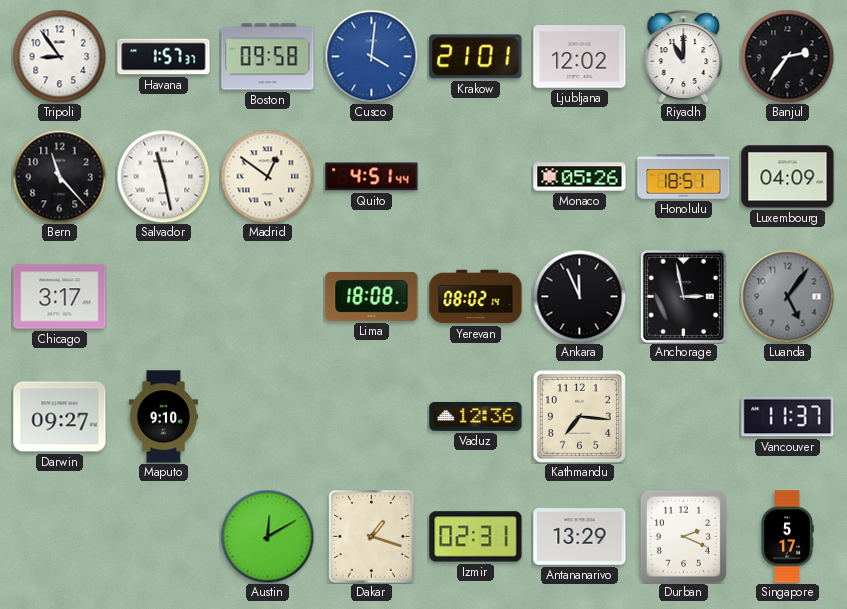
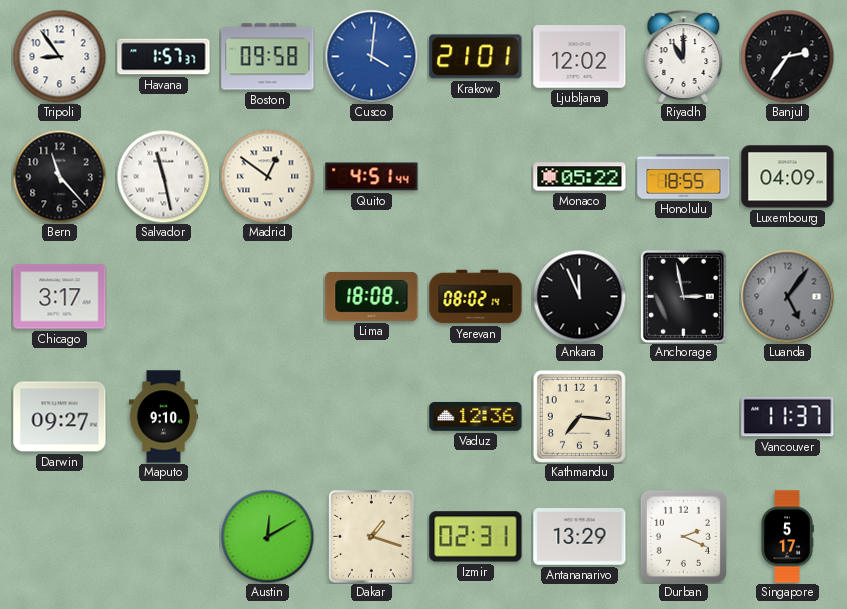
Monaco: 05:26 -> 05:22
Honolulu: 18:51 -> 18:55
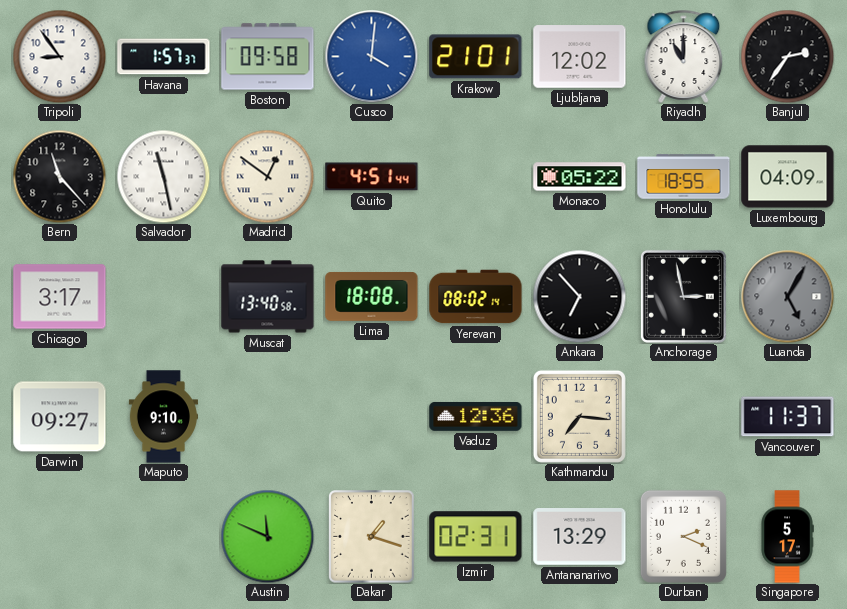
Muscat: none -> 13:40
Ankara: 11:56 -> 6:53
Luanda: 5:06 -> 5:05
Austin: 12:10 -> 11:49
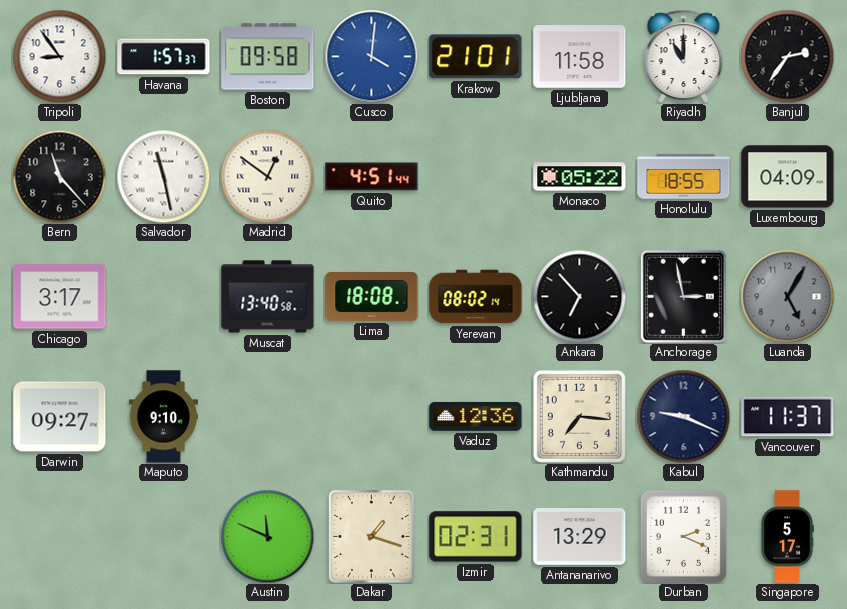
Ljubljana: 12:02 -> 11:58
Kabul: none -> 9:19
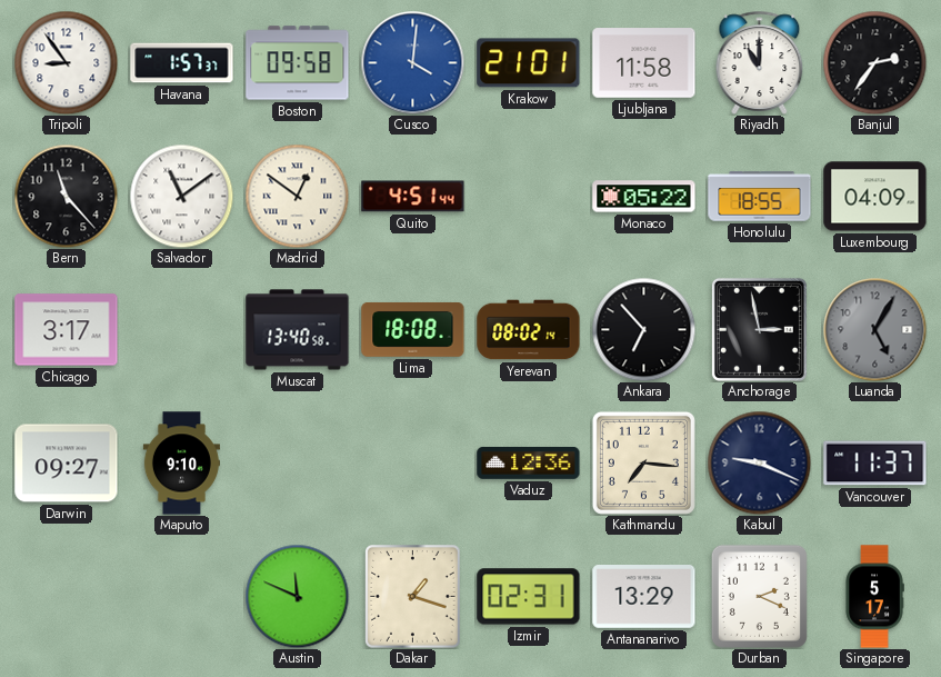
Salvador: 11:28 -> 11:09
